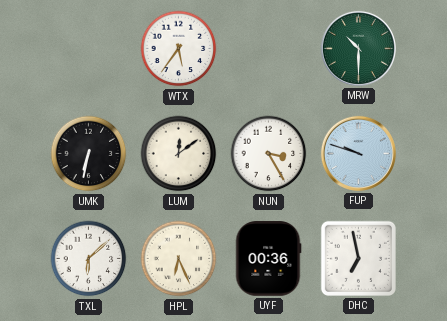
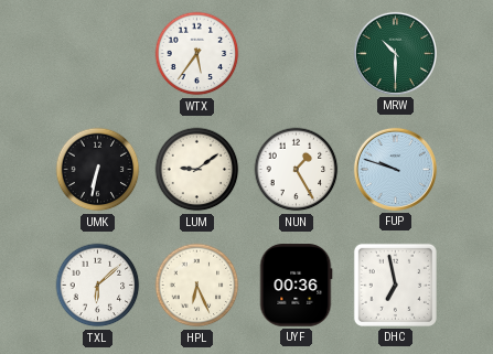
LUM: 12:09 -> 9:09
NUN: 3:25 -> 1:25
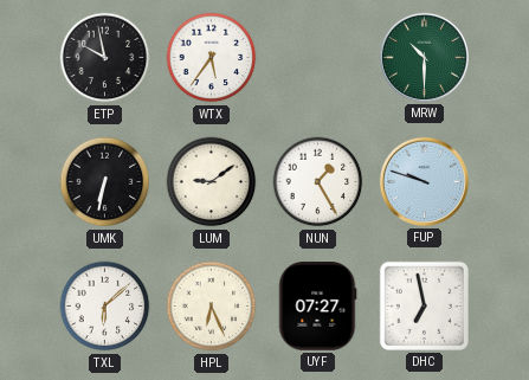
ETP: none -> 9:58
UYF: 00:36 -> 07:27
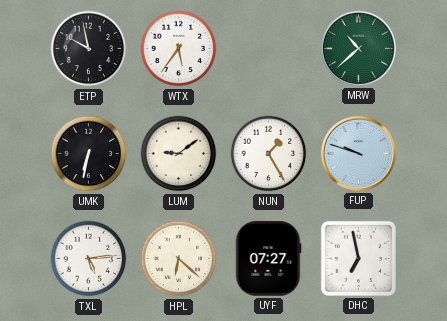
MRW: 10:30 -> 10:38
TXL: 6:08 -> 5:14
HPL: 6:26 -> 6:22
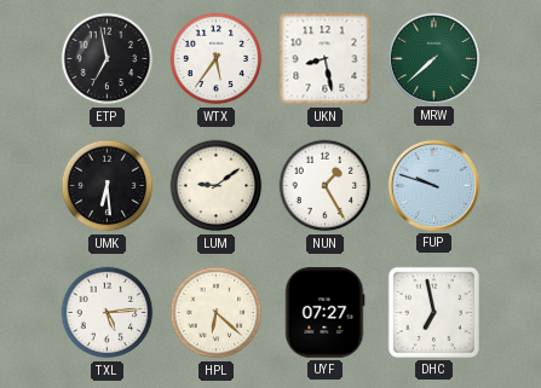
ETP: 9:58 -> 6:58
UKN: none -> 8:28
MRW: 10:38 -> 7:38
UMK: 6:32 -> 6:29
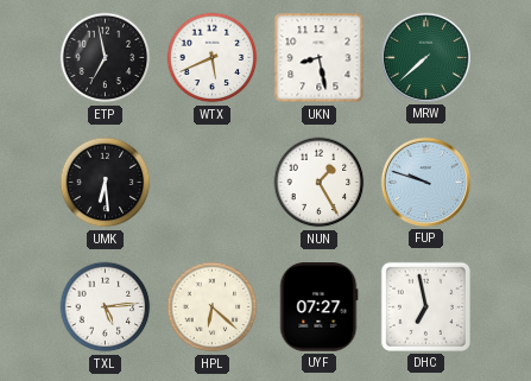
WTX: 5:36 -> 5:41
LUM: 9:09 -> none
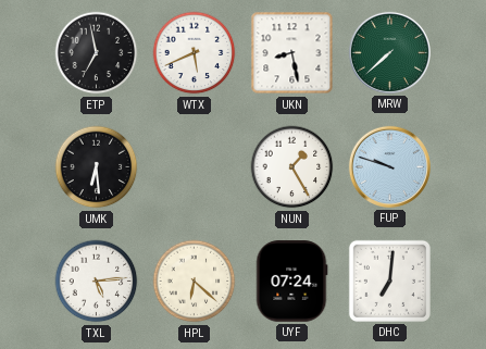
UYF: 07:27 -> 07:24
DHC: 6:58 -> 7:01
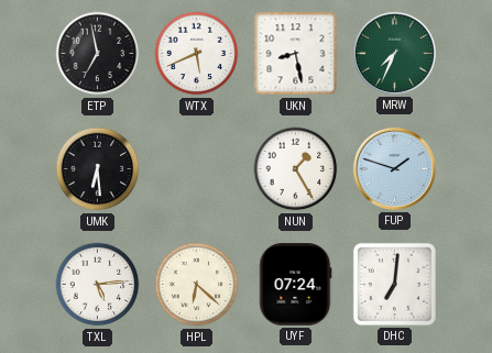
MRW: 7:38 -> 7:34
FUP: 9:48 -> 1:48
